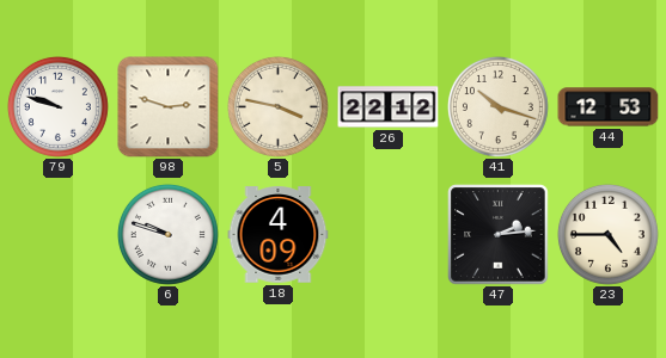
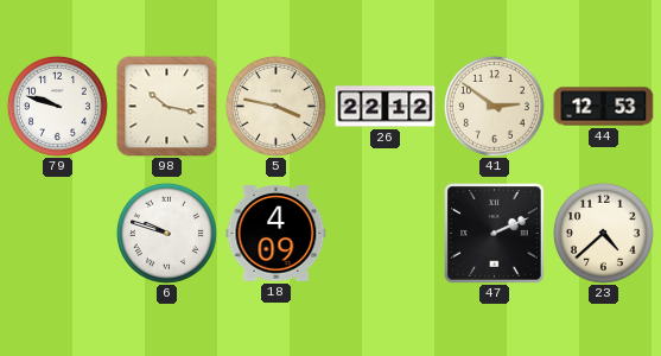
98: 2:48 -> 10:17
41: 10:18 -> 2:51
47: 2:14 -> 2:11
23: 4:45 -> 4:38
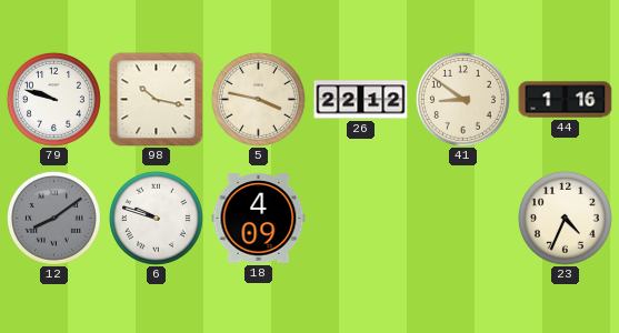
41: 2:51 -> 8:51
44: 12:53 -> 1:16
12: none -> 8:09
47: 2:11 -> none
23: 4:38 -> 4:34
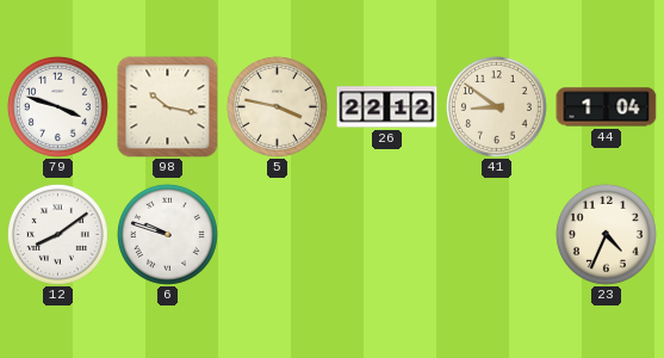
79: 9:48 -> 3:48
44: 1:16 -> 1:04
12 dial: grey -> white
18: 4:09 -> none
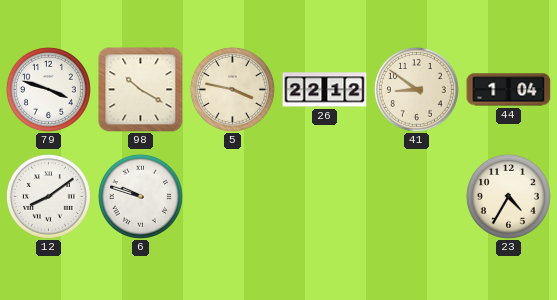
98: 10:17 -> 10:20
23: 4:34 -> 4:35
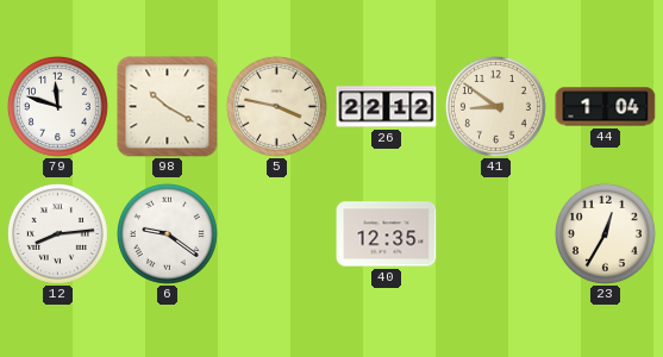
79: 3:48 -> 11:48
12: 8:09 -> 8:14
6: 9:48 -> 9:21
40: none -> 12:35
23: 4:35 -> 12:35
